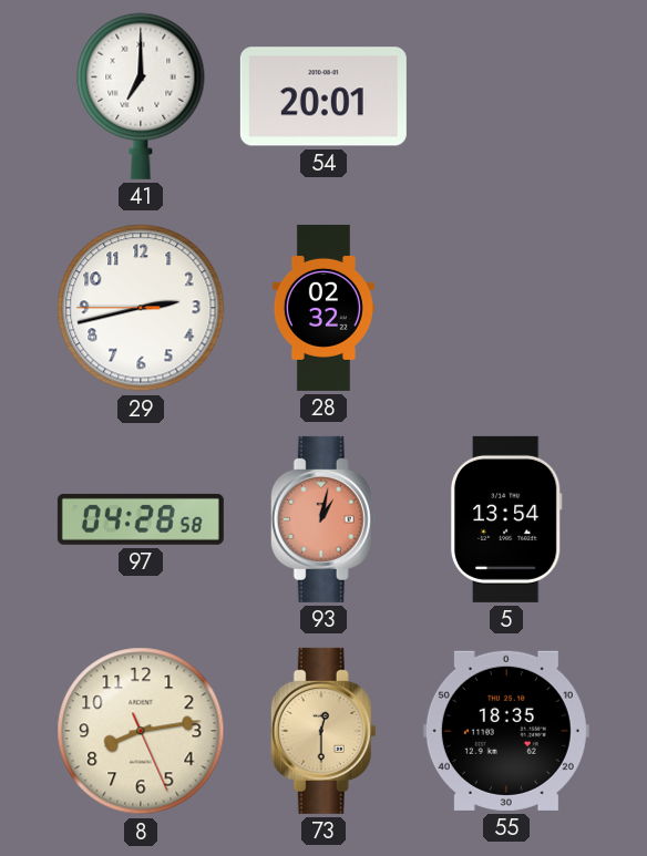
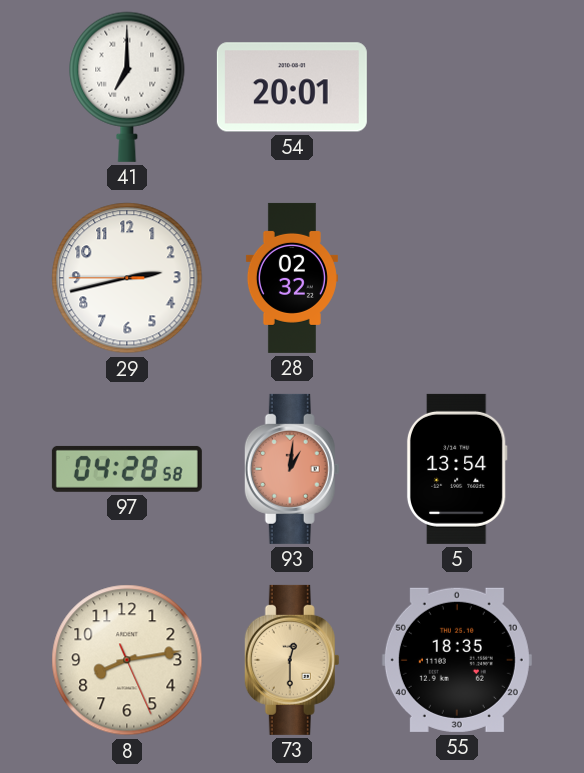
93: 1:02 -> 1:01
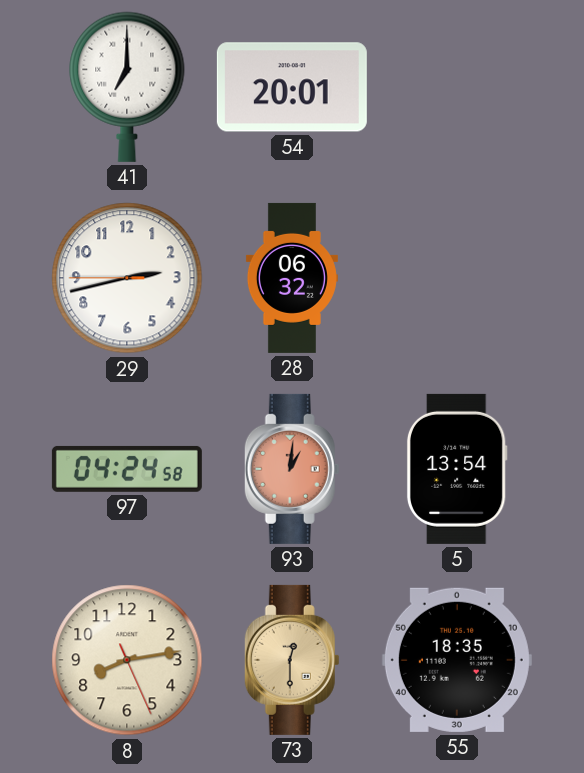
28: 02:32 -> 06:32
97: 04:28 -> 04:24
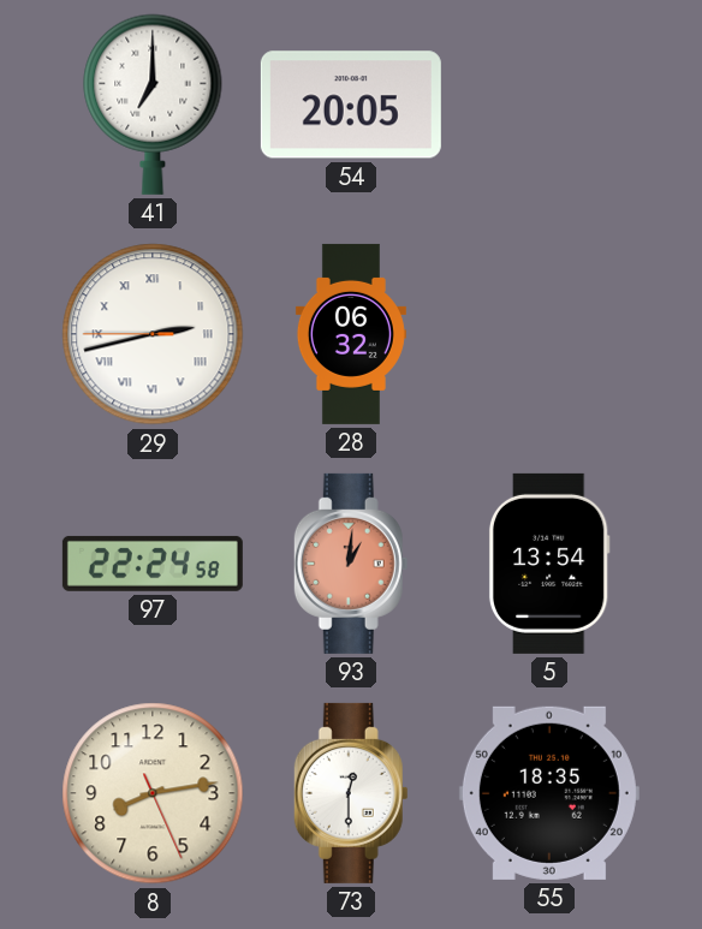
54: 20:01 -> 20:05
29 numerals: Arabic -> Roman
97: 04:24 -> 22:24
73 dial: champagne -> white
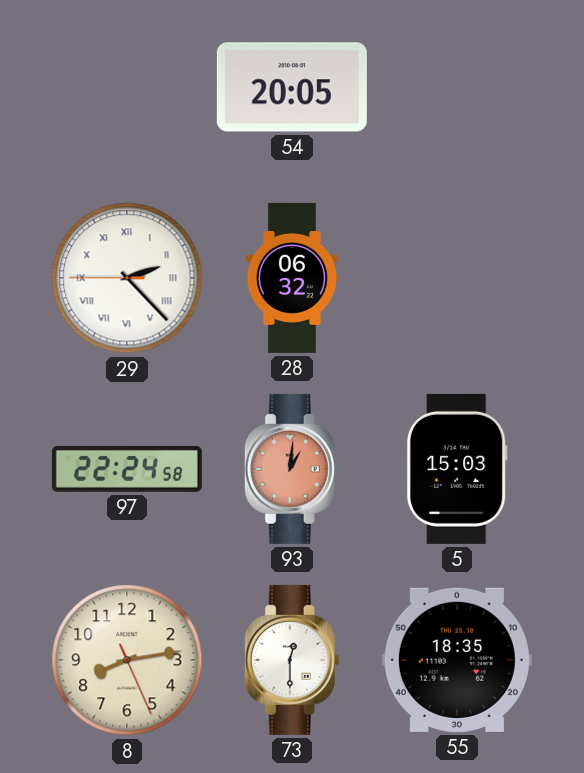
41: 7:00 -> none
29: 2:42 -> 2:22
5: 13:54 -> 15:03
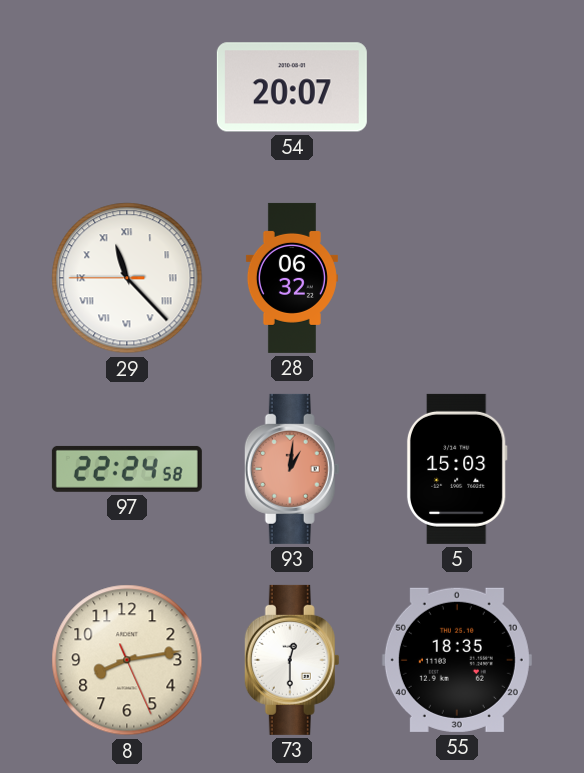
54: 20:05 -> 20:07
29: 2:22 -> 11:22
